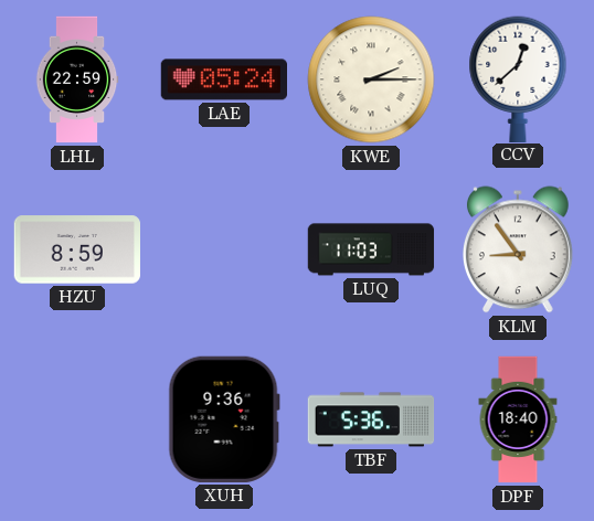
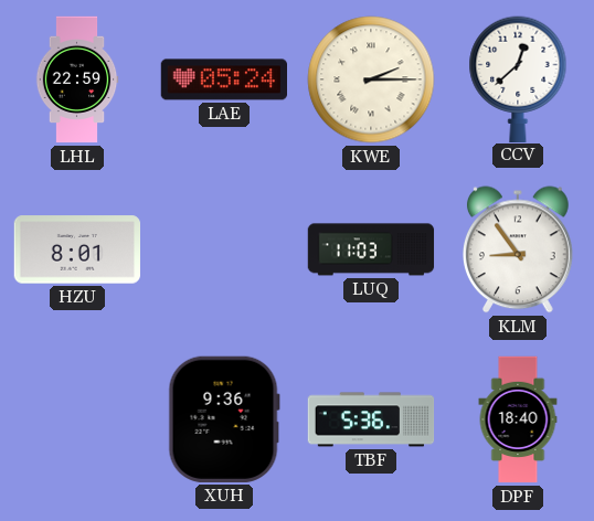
HZU: 8:59 -> 8:01
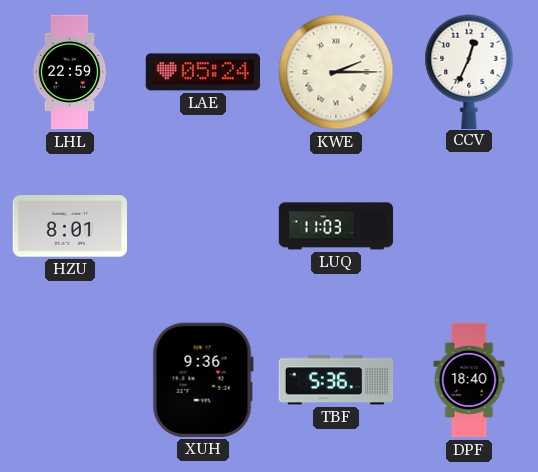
CCV: 12:38 -> 12:34
KLM: 8:54 -> none
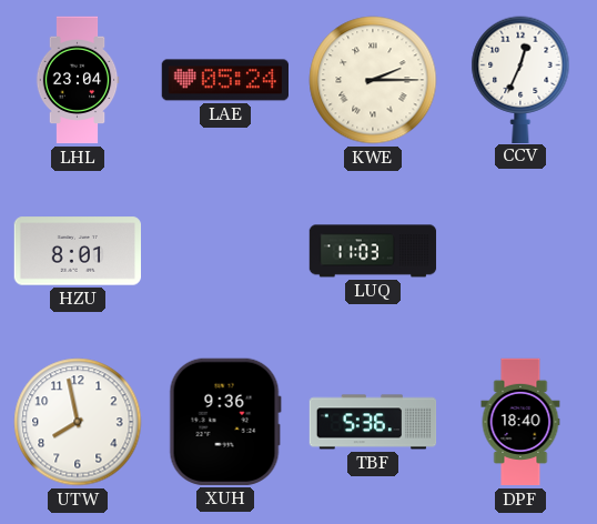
LHL: 22:59 -> 23:04
UTW: none -> 7:58
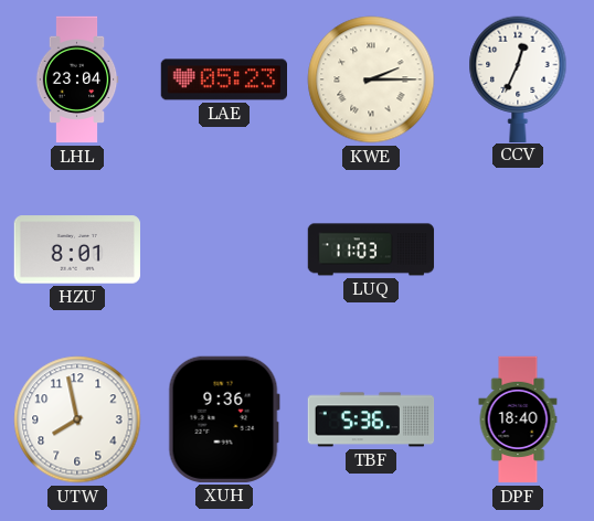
LAE: 05:24 -> 05:23
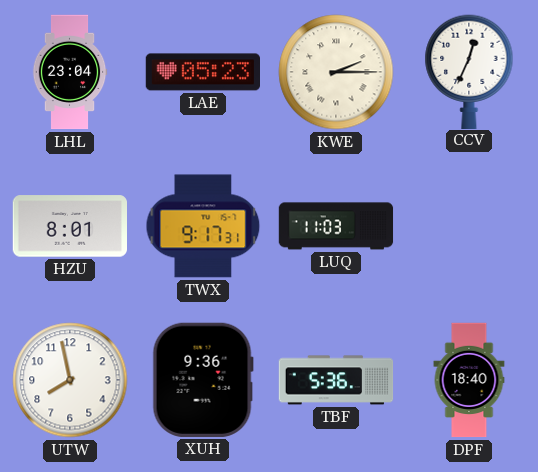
TWX: none -> 9:17
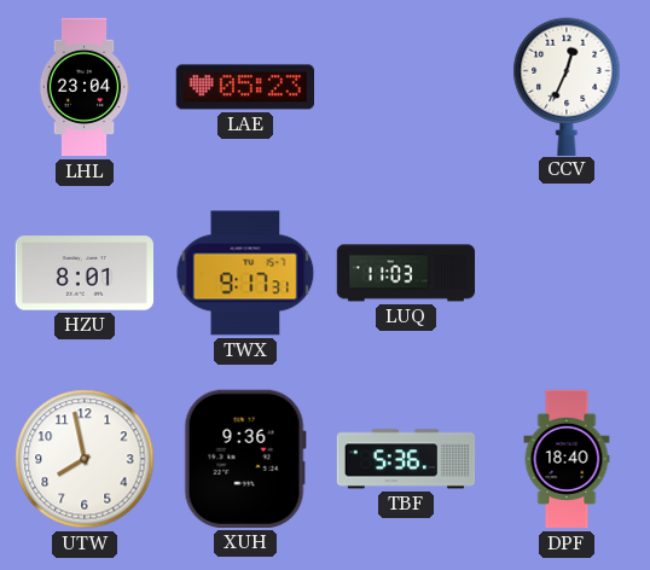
KWE: 2:15 -> none
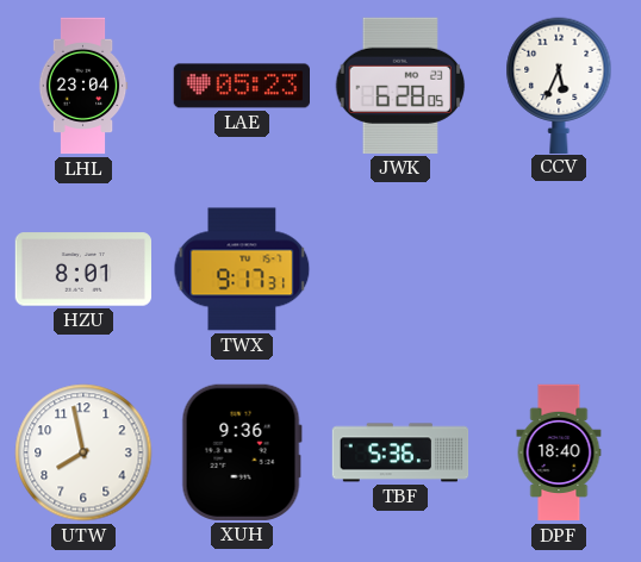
JWK: none -> 6:28
CCV: 12:34 -> 5:34
LUQ: 11:03 -> none
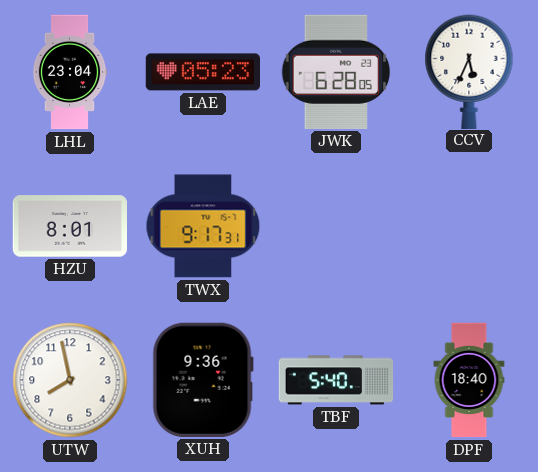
TBF: 5:36 -> 5:40
